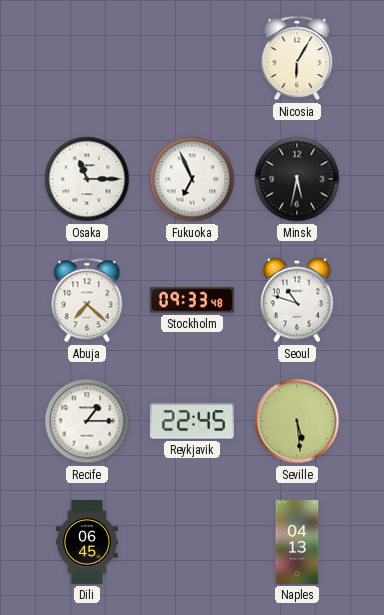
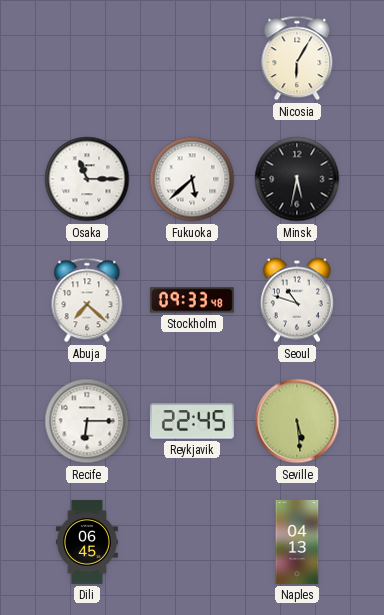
Fukuoka: 6:56 -> 5:38
Recife: 1:15 -> 6:15
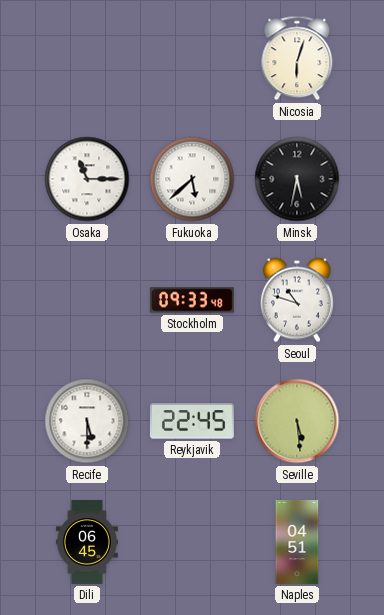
Nicosia: 6:05 -> 6:03
Abuja: 7:22 -> none
Recife: 6:15 -> 5:30
Naples: 04:13 -> 04:51
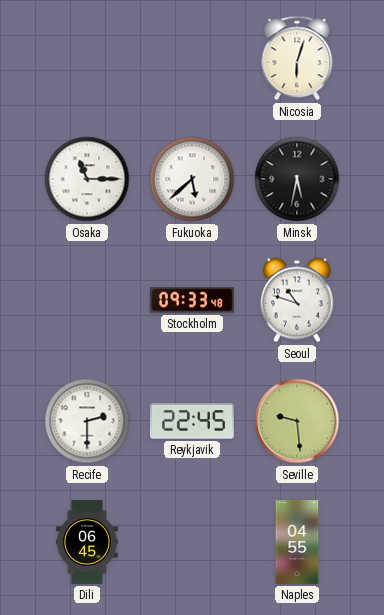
Recife: 5:30 -> 2:30
Seville: 5:29 -> 9:29
Naples: 04:51 -> 04:55
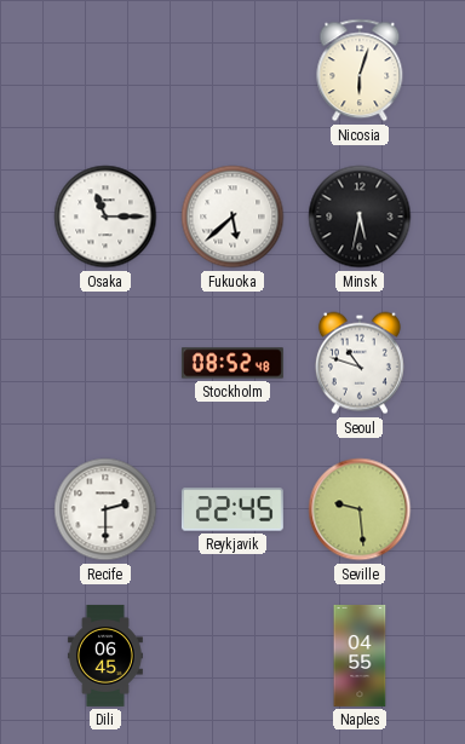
Stockholm: 09:33 -> 08:52
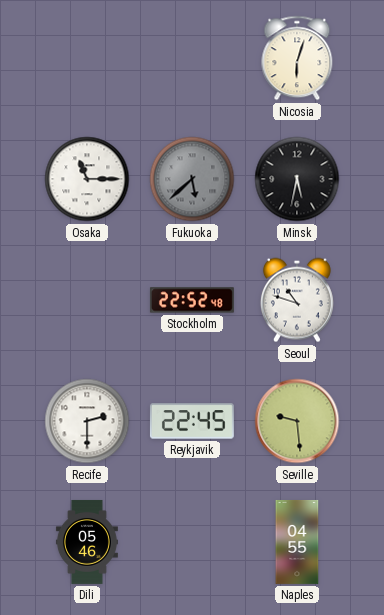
Fukuoka dial: white -> grey
Stockholm: 08:52 -> 22:52
Dili: 06:45 -> 05:46
